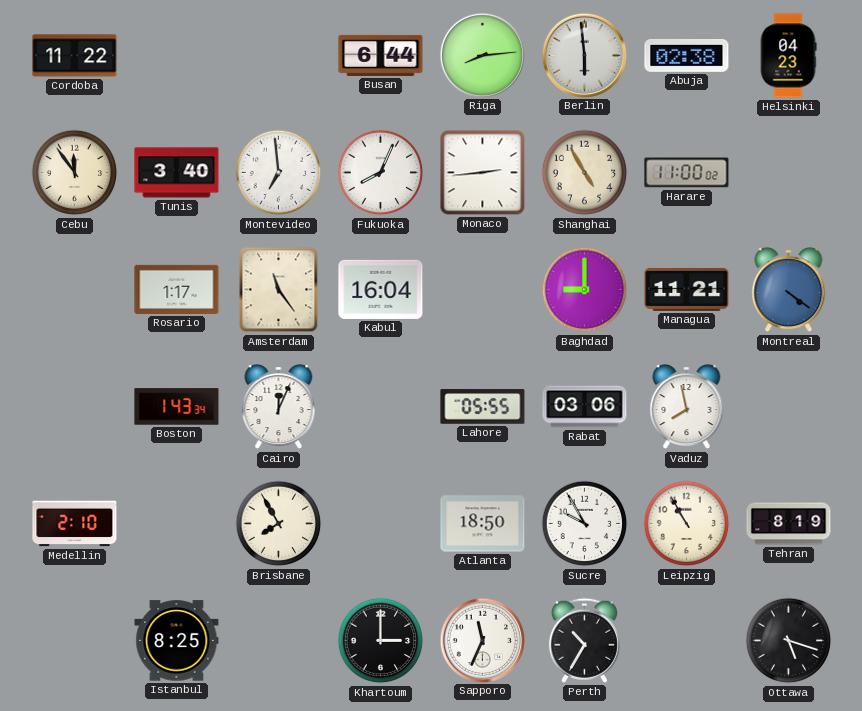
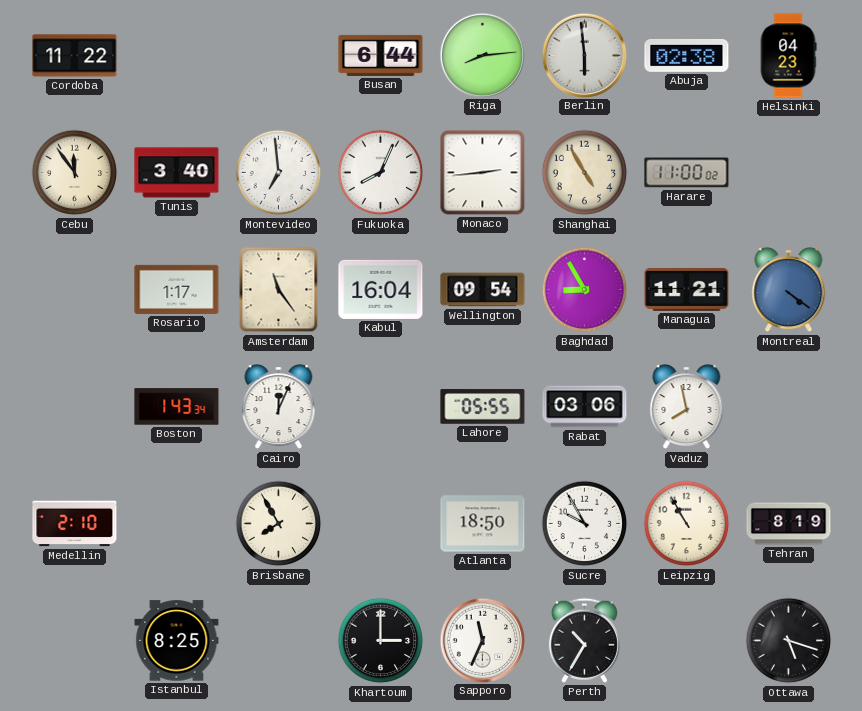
Wellington: none -> 09:54
Baghdad: 9:00 -> 8:55
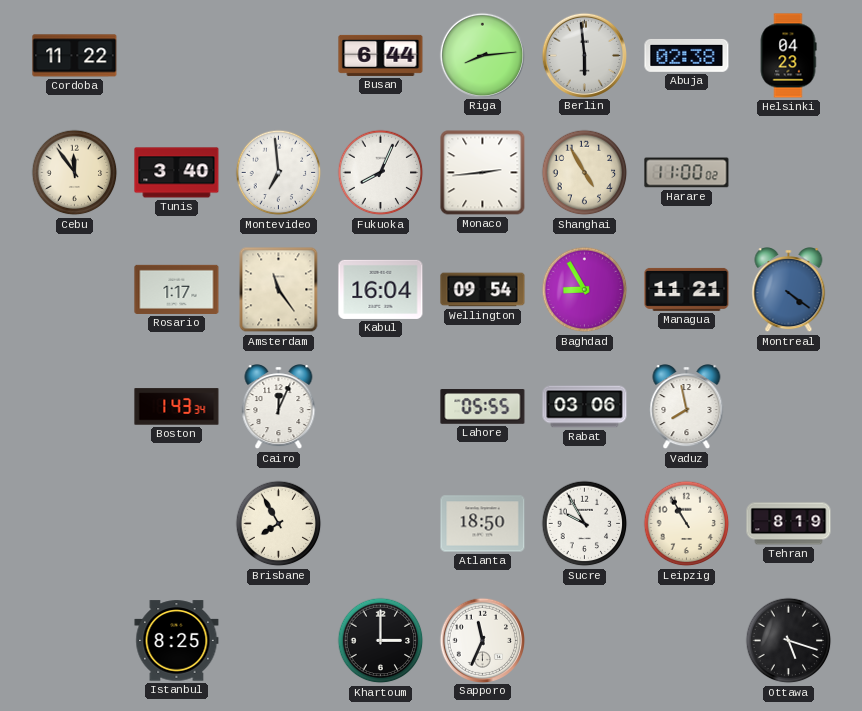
Medellin: 2:10 -> none
Perth: 10:35 -> none
